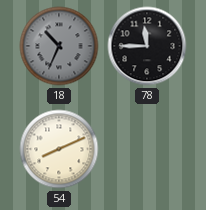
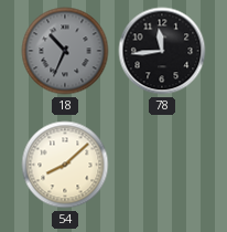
78: 11:45 -> 11:44
54: 8:11 -> 8:08
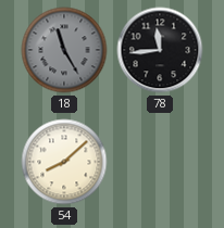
18: 10:34 -> 11:25
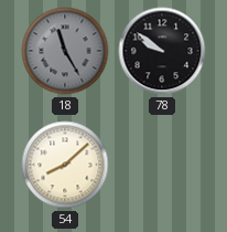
78: 11:44 -> 9:51
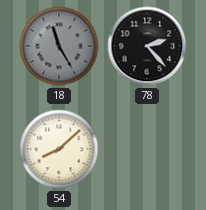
78: 9:51 -> 2:23
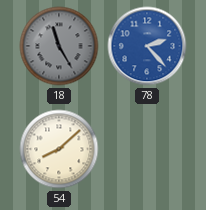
78 dial: black -> blue
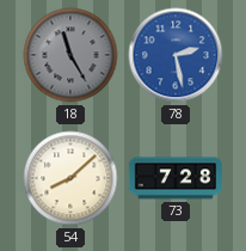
78: 2:23 -> 2:28
73: none -> 7:28
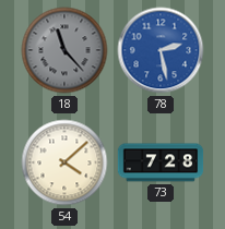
18: 11:25 -> 11:23
54: 8:08 -> 4:08
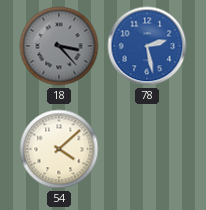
18: 11:23 -> 3:23
73: 7:28 -> none
